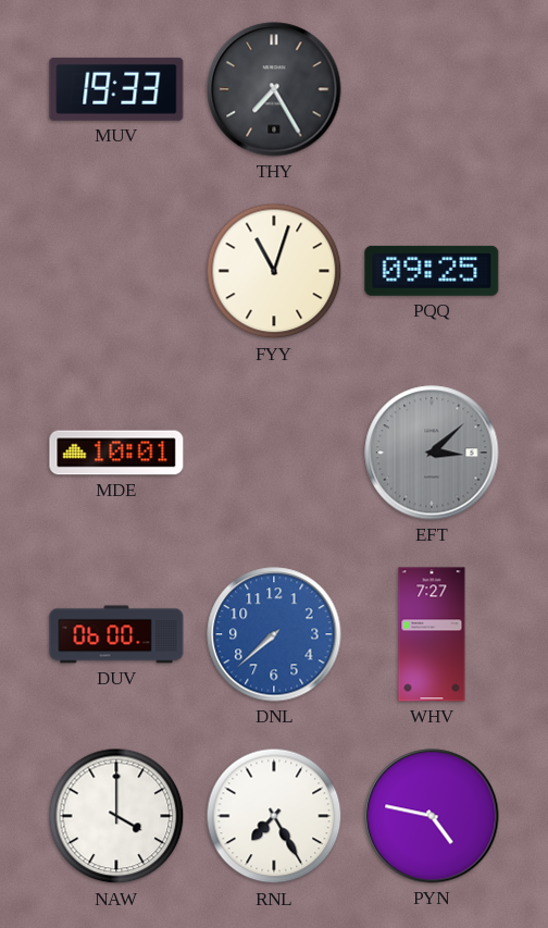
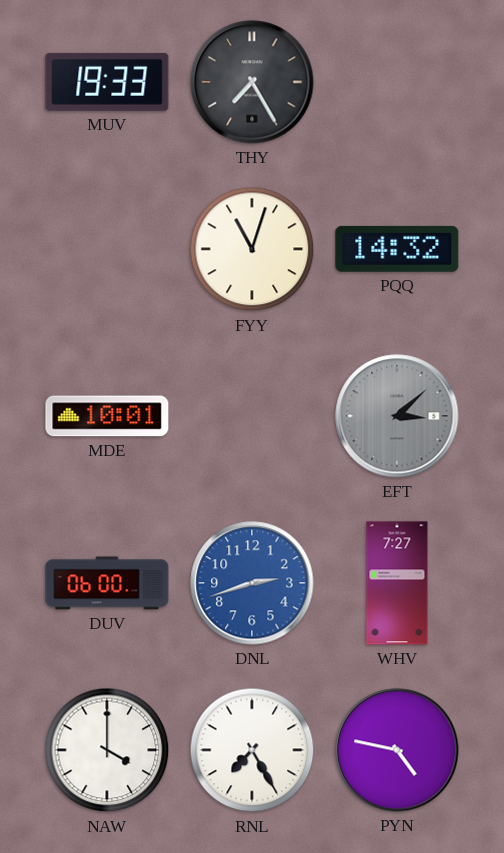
PQQ: 09:25 -> 14:32
DNL: 7:38 -> 2:42
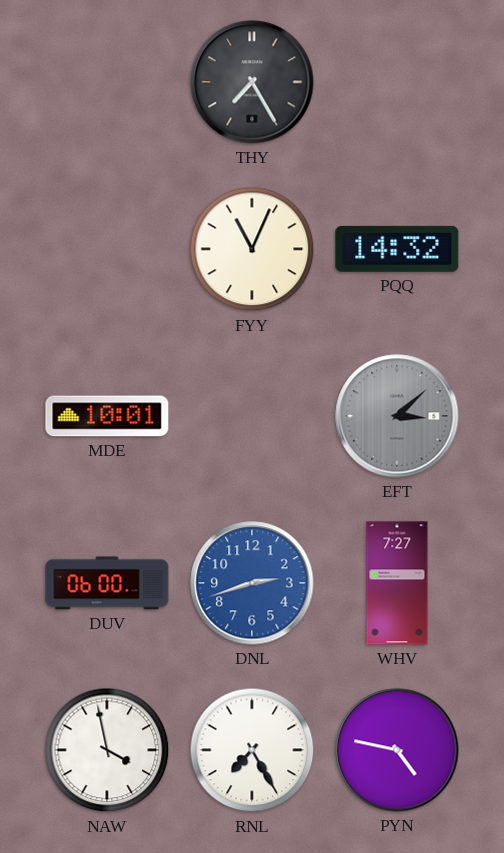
MUV: 19:33 -> none
FYY: 11:03 -> 11:04
NAW: 4:00 -> 3:58
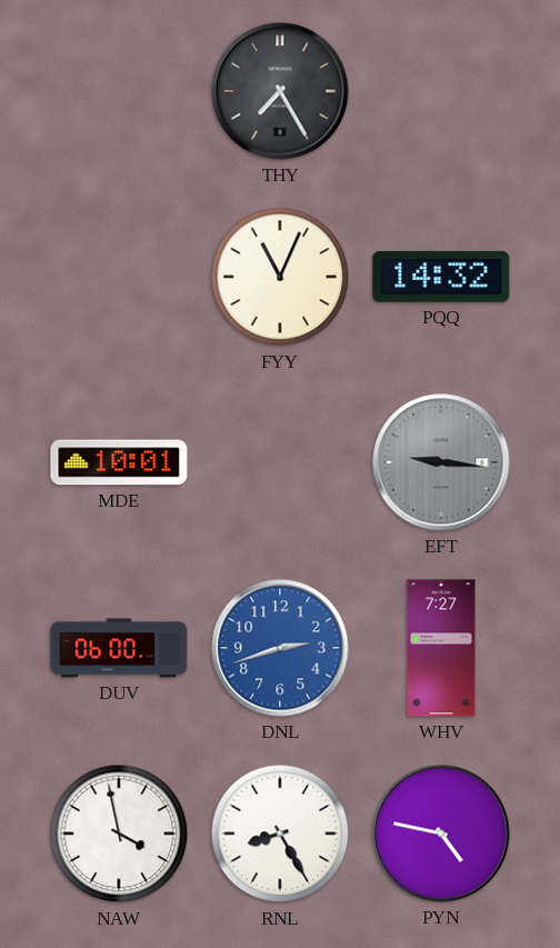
EFT: 3:08 -> 9:16
RNL: 7:25 -> 8:25
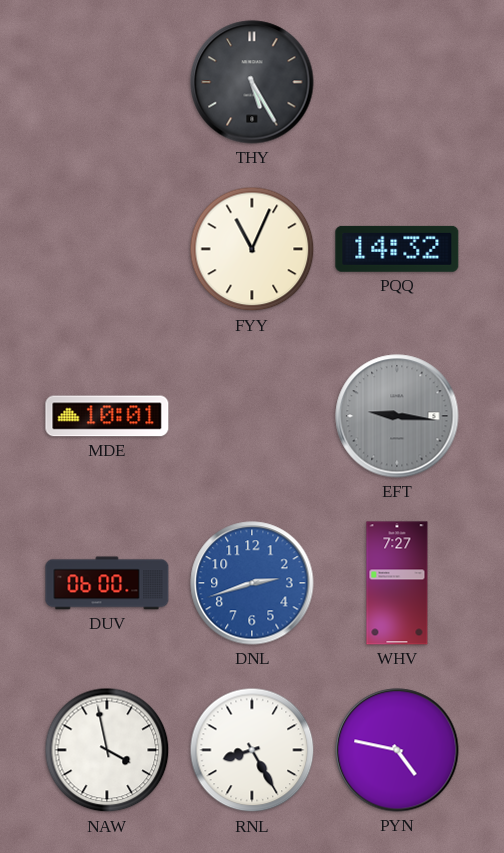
THY: 7:25 -> 5:25
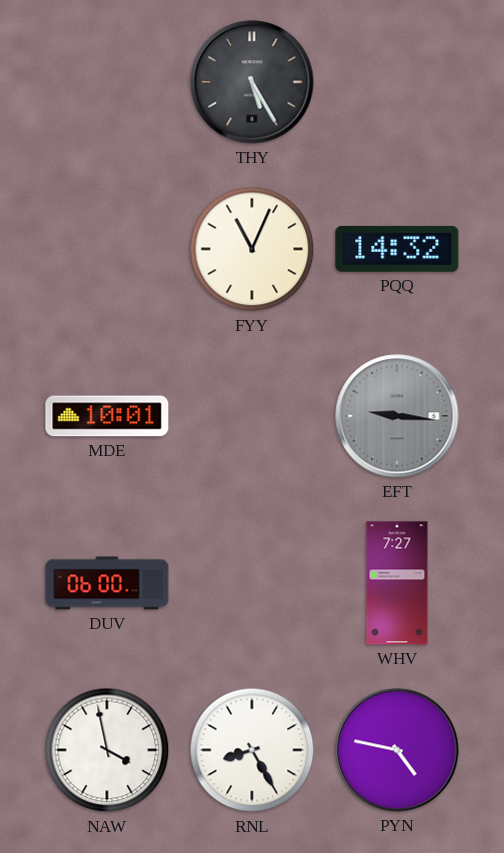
DNL: 2:42 -> none
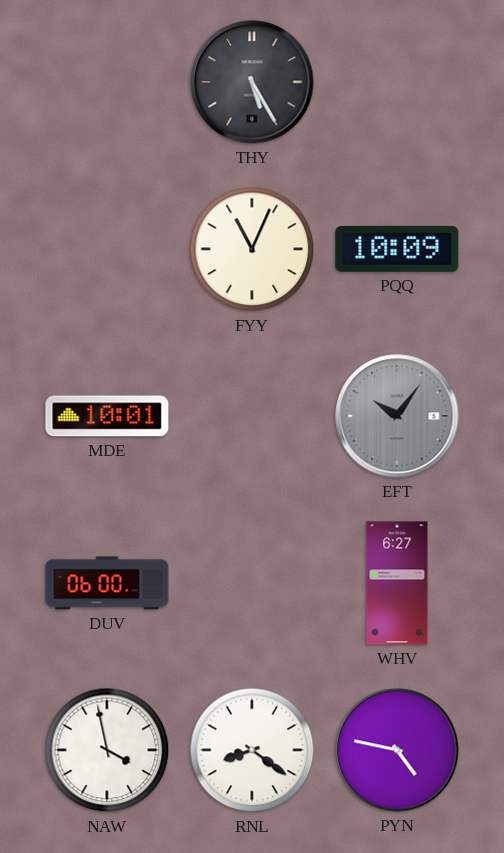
PQQ: 14:32 -> 10:09
EFT: 9:16 -> 10:06
WHV: 7:27 -> 6:27
RNL: 8:25 -> 8:21
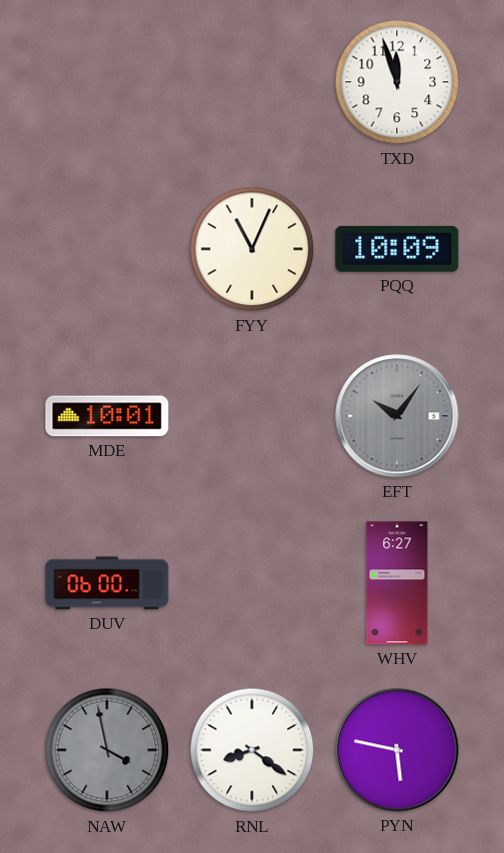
THY: 5:25 -> none
TXD: none -> 11:57
NAW dial: white -> grey
PYN: 4:47 -> 5:47
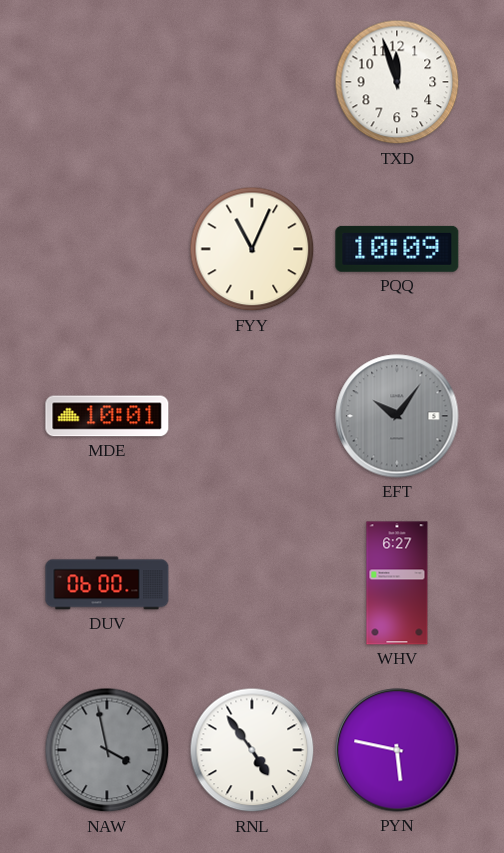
RNL: 8:21 -> 4:54
